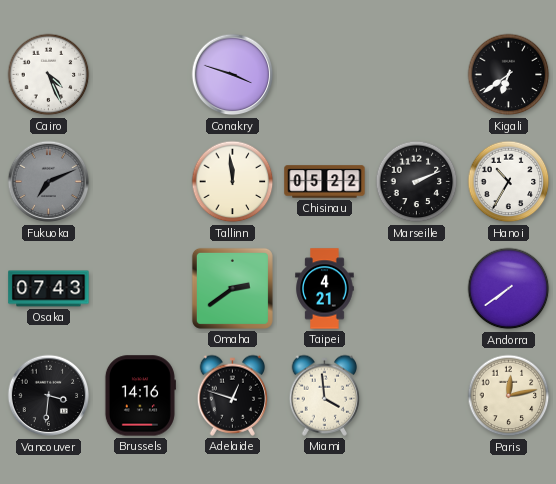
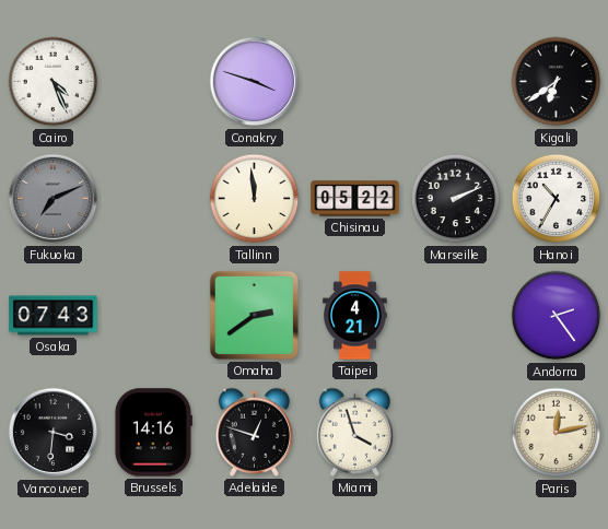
Andorra: 7:39 -> 2:24
Miami: 3:59 -> 3:57
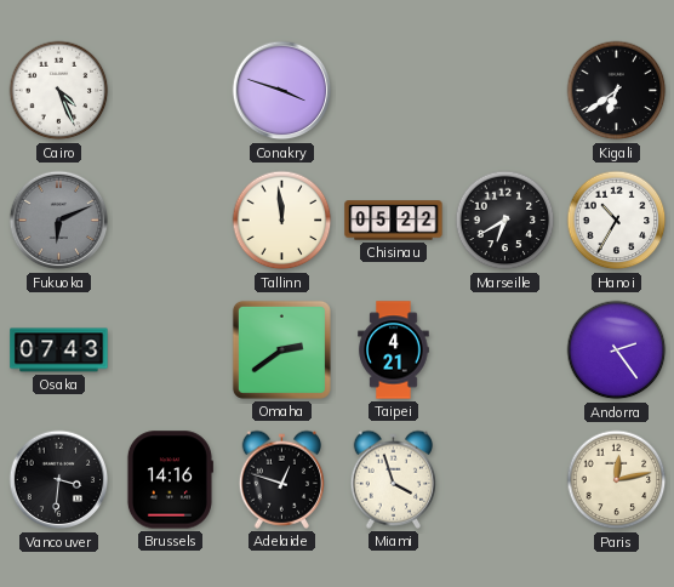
Fukuoka: 7:11 -> 6:11
Marseille: 2:11 -> 6:40
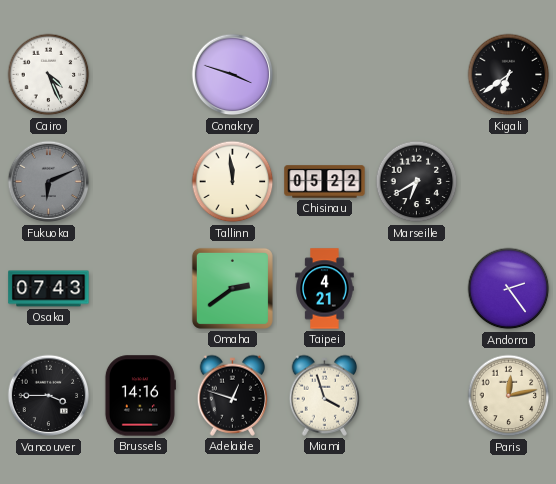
Hanoi: 10:35 -> none
Vancouver: 3:31 -> 3:45
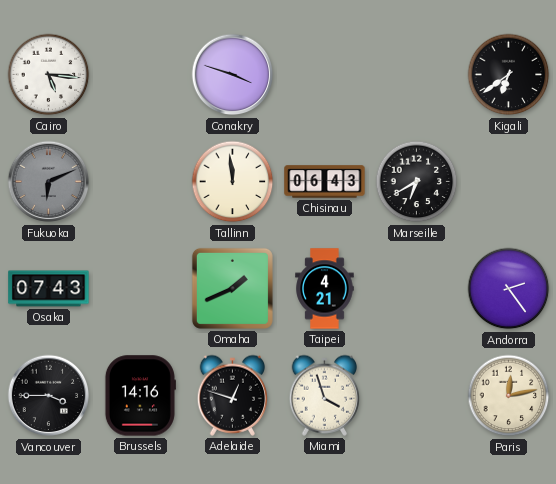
Cairo: 4:26 -> 5:16
Chisinau: 05:22 -> 06:43
Omaha: 2:39 -> 1:41
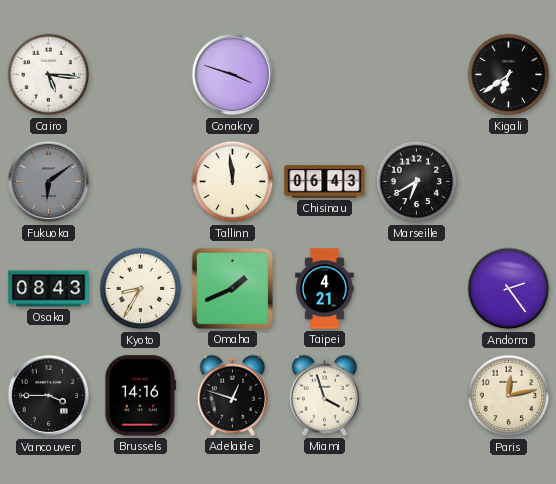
Fukuoka: 6:11 -> 6:09
Osaka: 07:43 -> 08:43
Kyoto: none -> 8:35
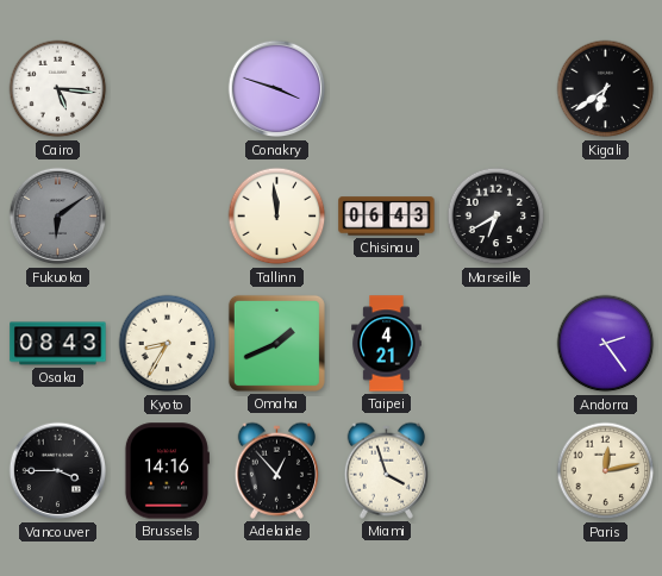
Adelaide: 12:48 -> 12:53
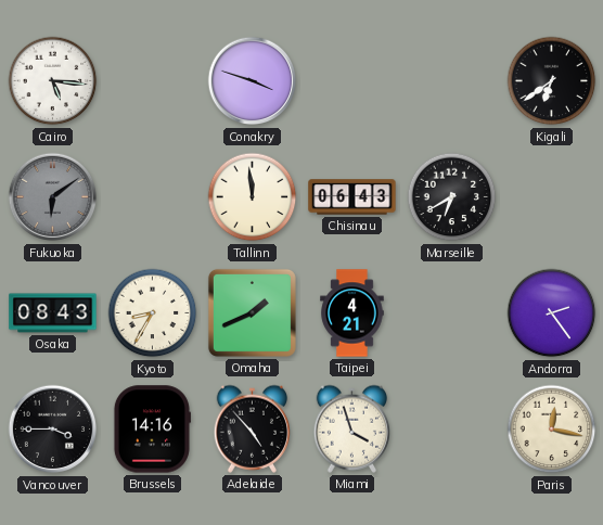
Adelaide: 12:53 -> 4:53
Paris: 12:13 -> 12:17
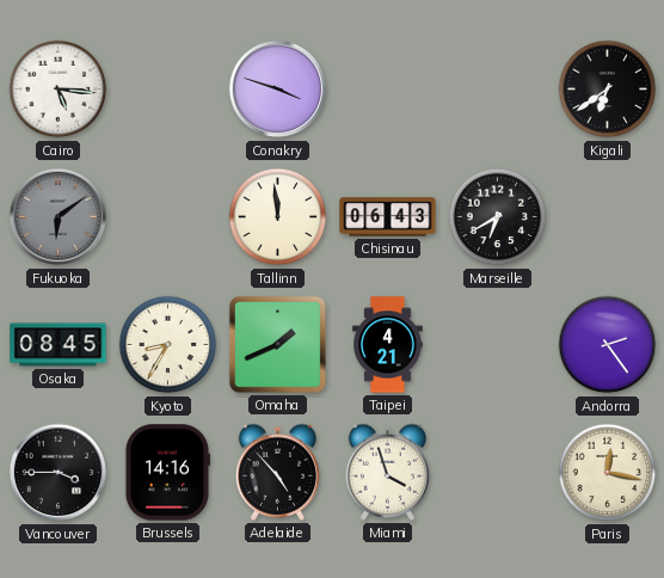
Osaka: 08:43 -> 08:45
